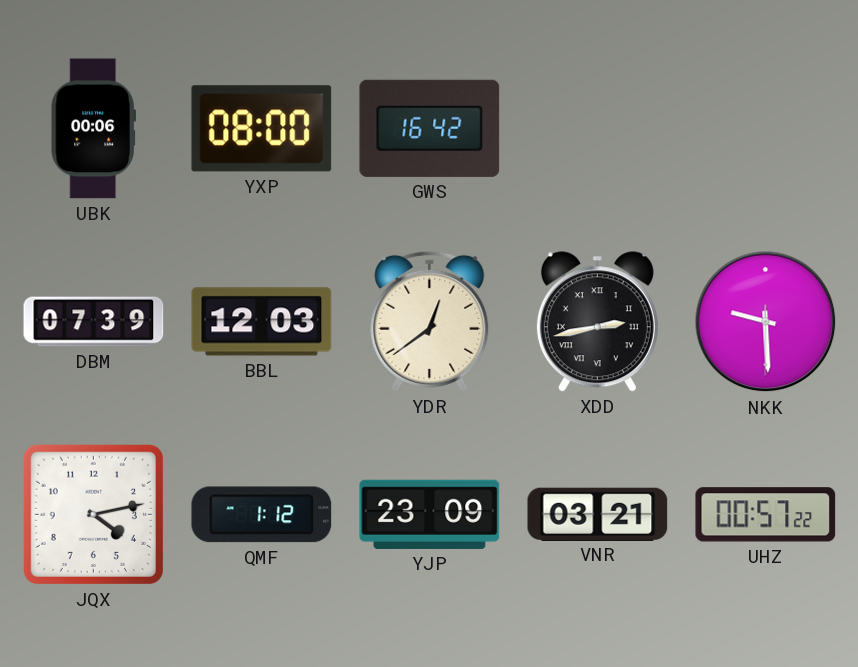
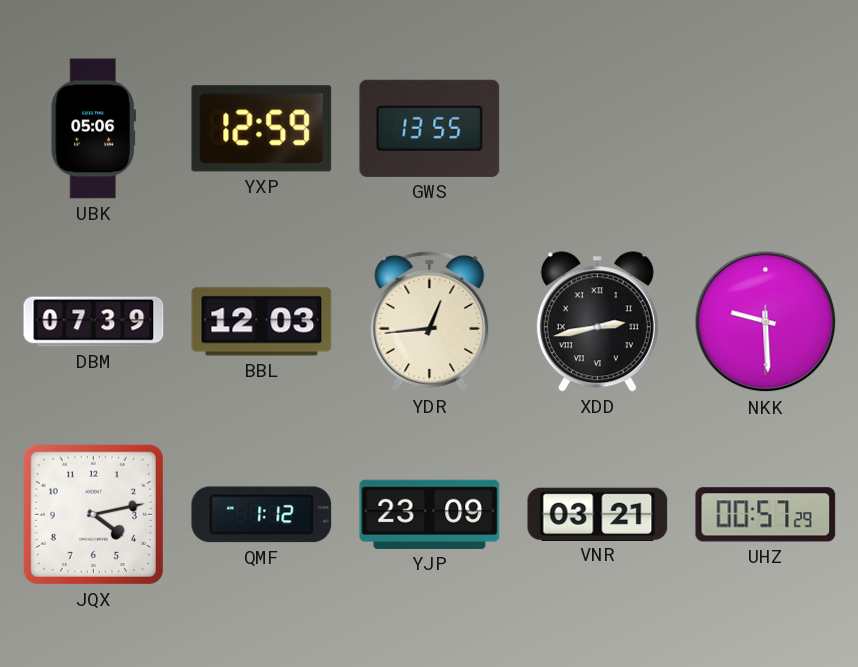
UBK: 00:06 -> 05:06
YXP: 08:00 -> 12:59
GWS: 16:42 -> 13:55
YDR: 12:39 -> 12:44
UHZ: 00:57:22 -> 00:57:29
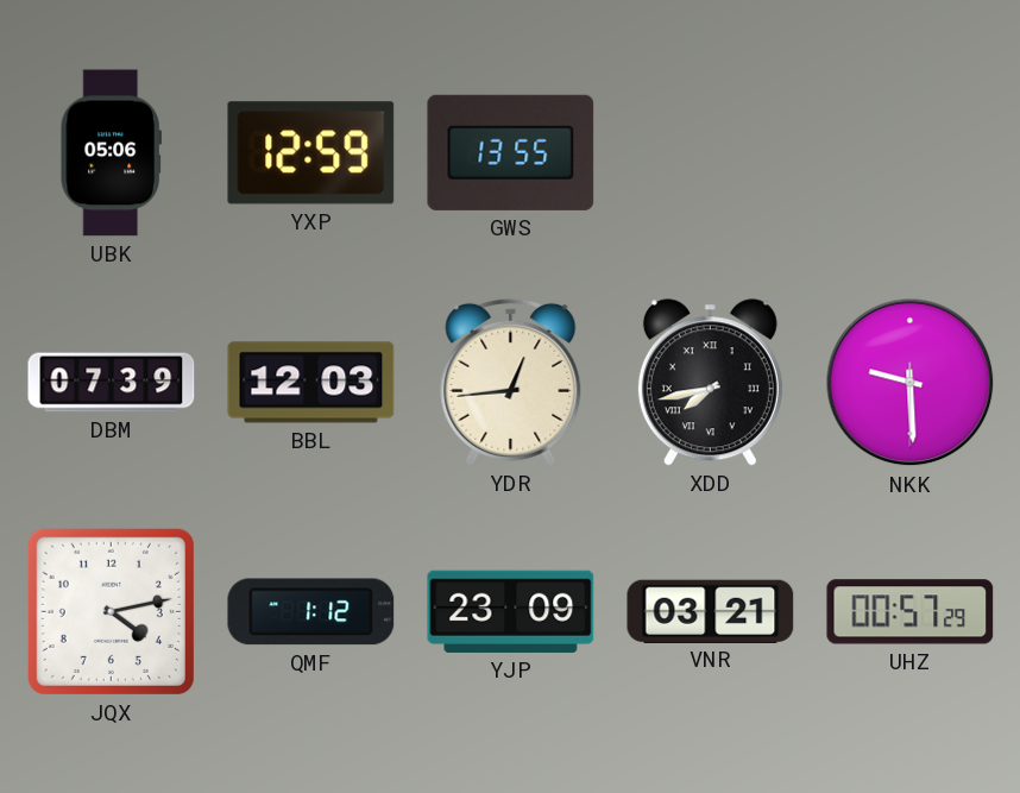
XDD: 2:43 -> 7:43
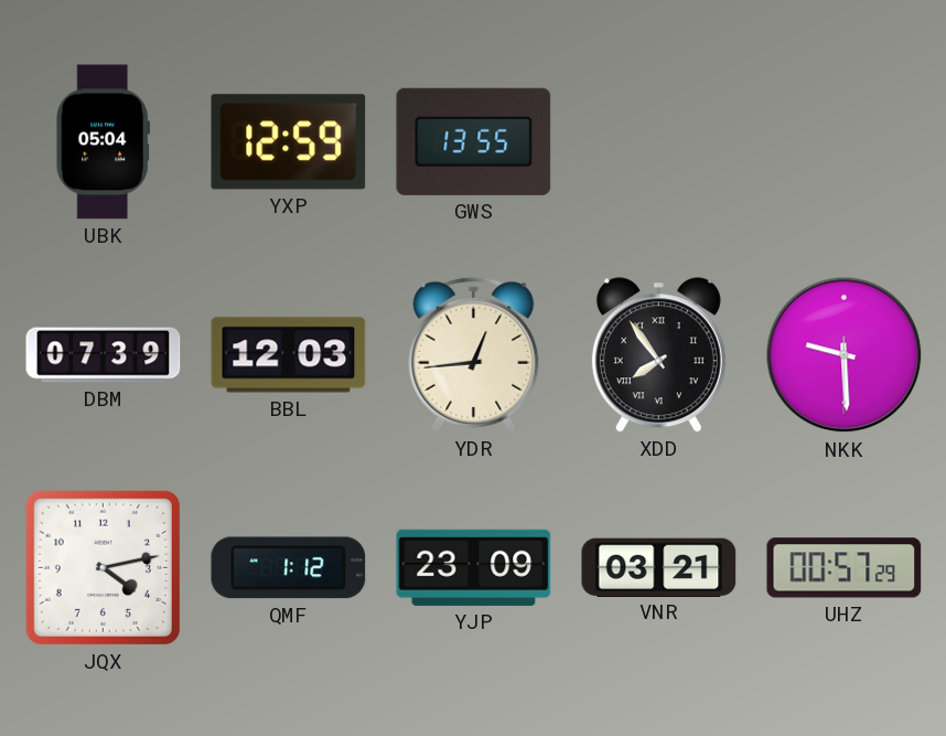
UBK: 05:06 -> 05:04
XDD: 7:43 -> 7:54
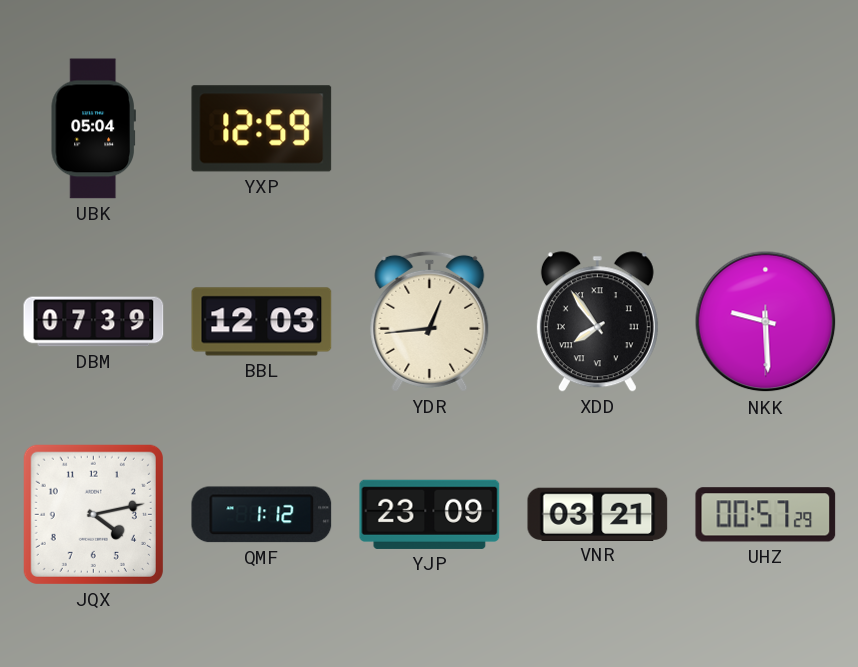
GWS: 13:55 -> none
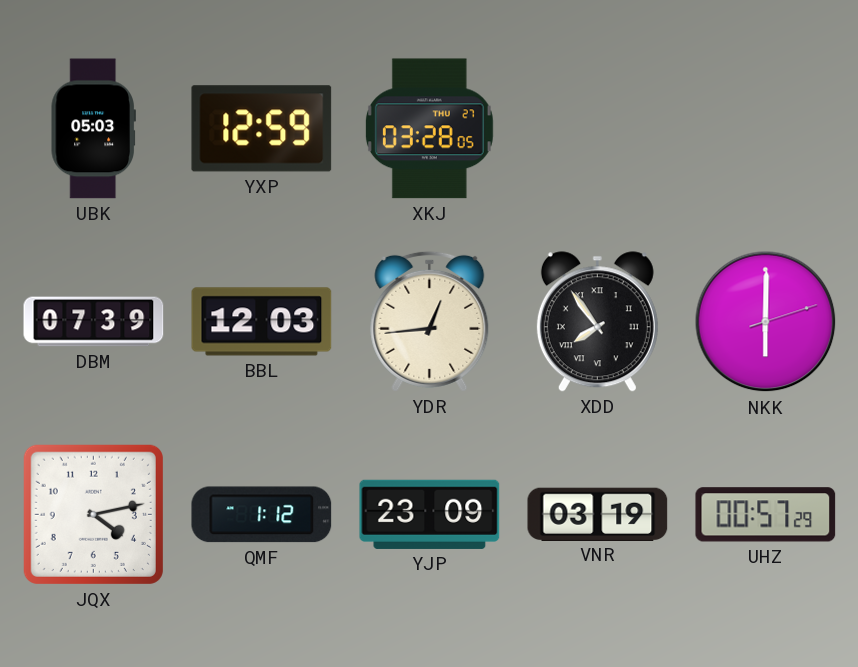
UBK: 05:04 -> 05:03
XKJ: none -> 03:28
NKK: 9:29 -> 6:00
VNR: 03:21 -> 03:19
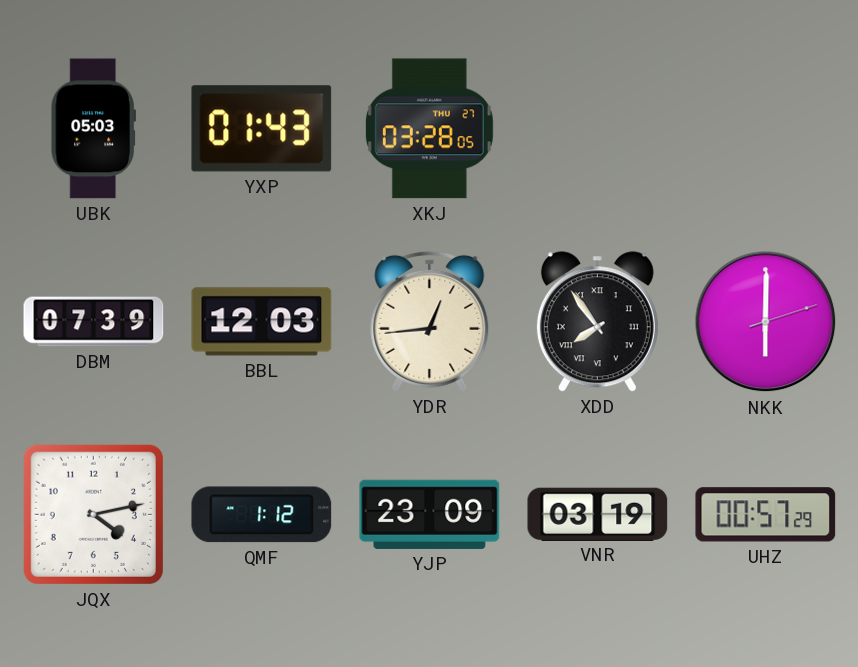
YXP: 12:59 -> 01:43
